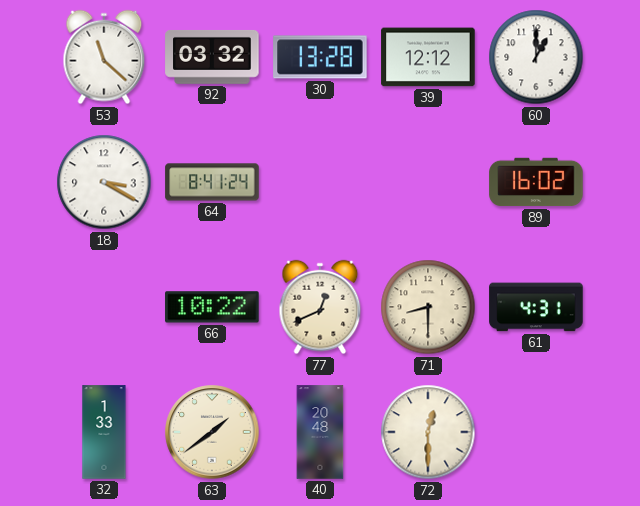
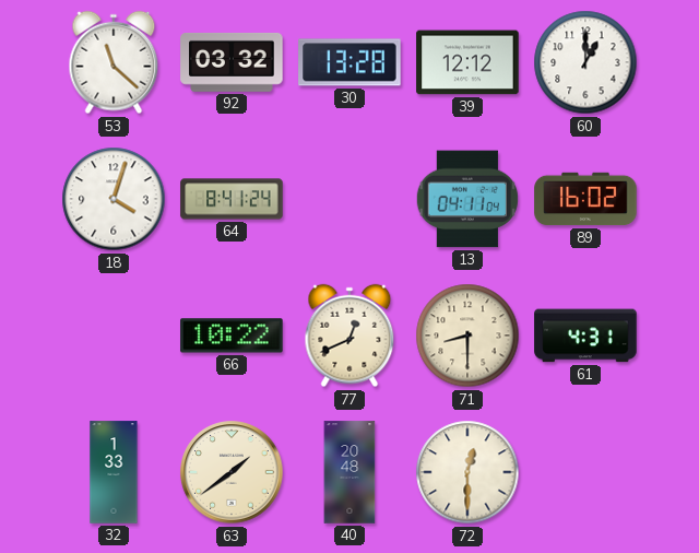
18: 3:20 -> 4:03
13: none -> 04:11
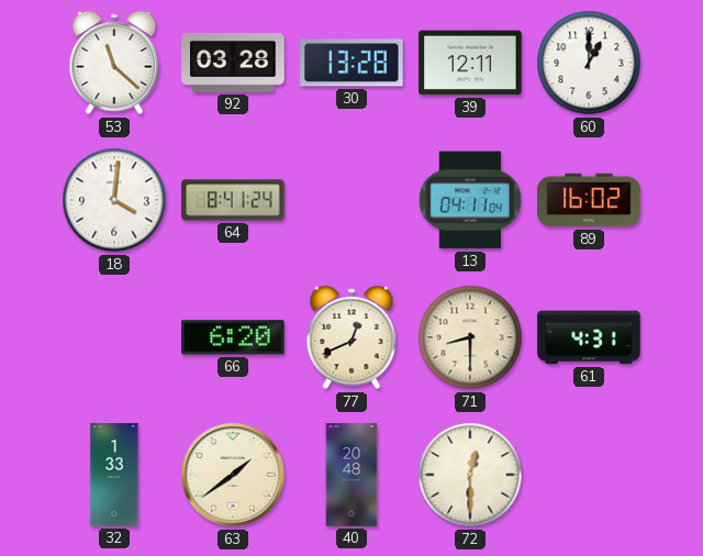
92: 03:32 -> 03:28
39: 12:12 -> 12:11
18: 4:03 -> 4:01
66: 10:22 -> 6:20
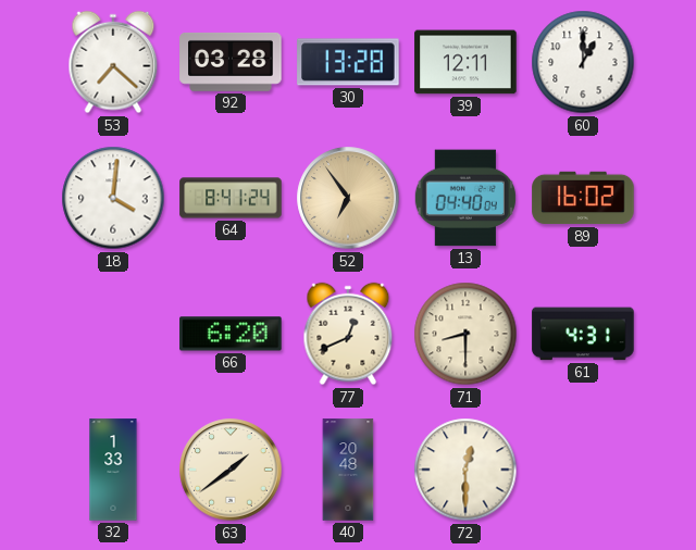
53: 11:22 -> 7:22
52: none -> 6:54
13: 04:11 -> 04:40
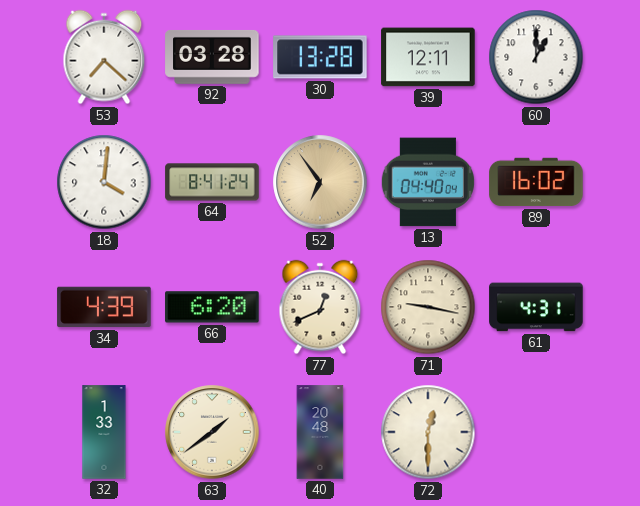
34: none -> 4:39
71: 8:30 -> 9:17
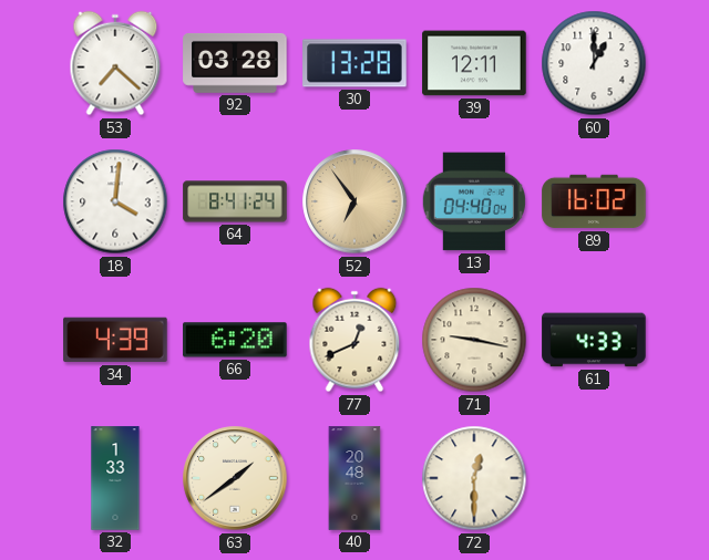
61: 4:31 -> 4:33
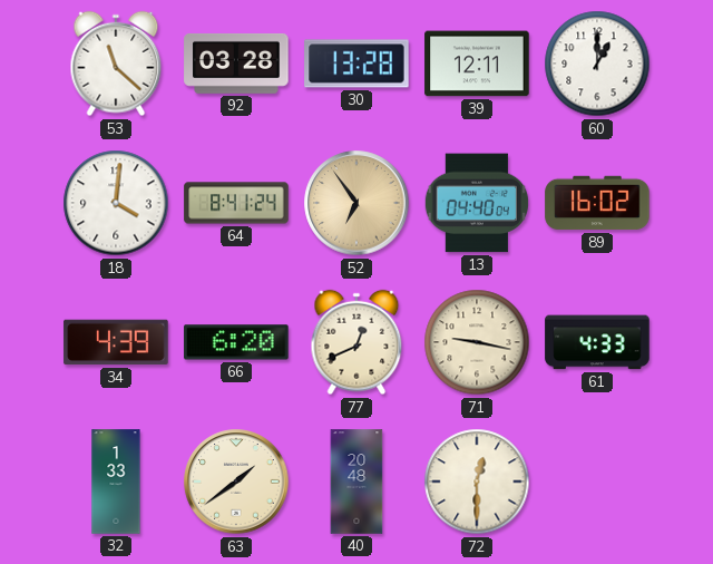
53: 7:22 -> 11:22
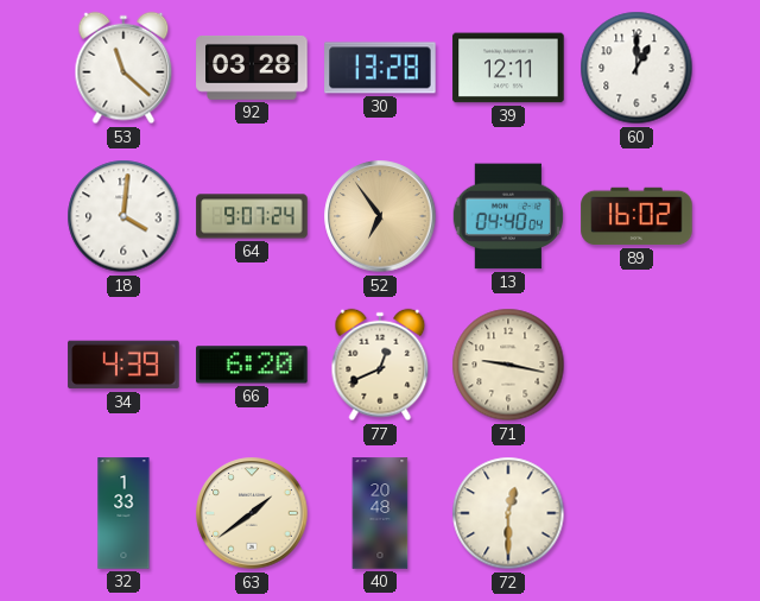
64: 8:41 -> 9:07
61: 4:33 -> none
